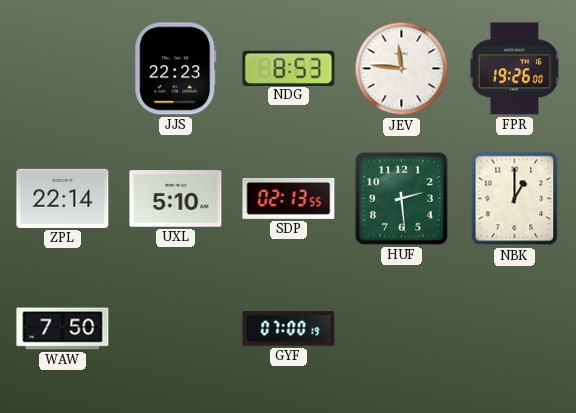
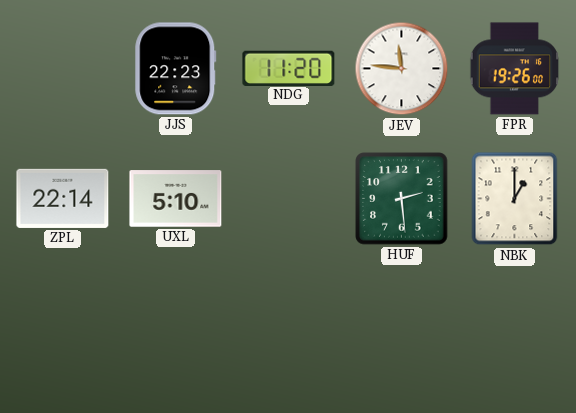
NDG: 8:53 -> 11:20
SDP: 02:13 -> none
WAW: 7:50 -> none
GYF: 07:00 -> none
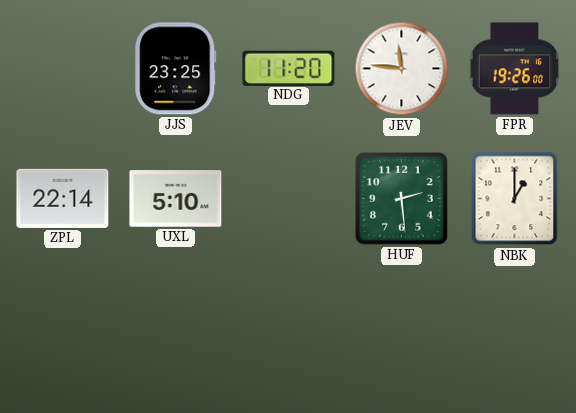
JJS: 22:23 -> 23:25
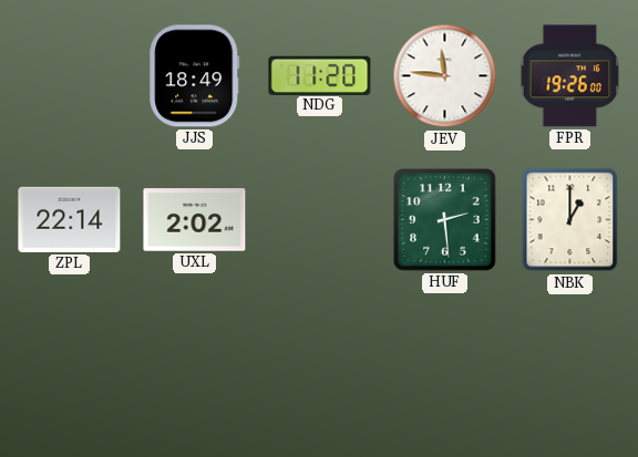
JJS: 23:25 -> 18:49
UXL: 5:10 -> 2:02
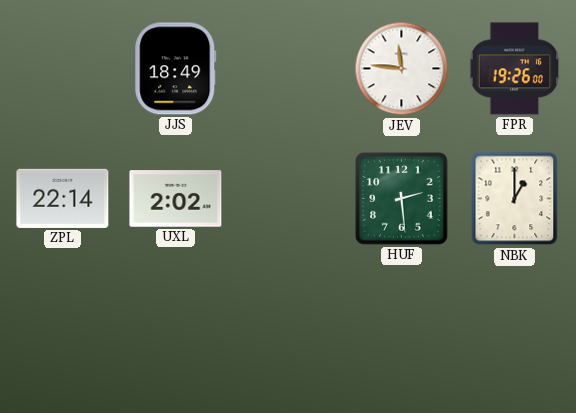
NDG: 11:20 -> none
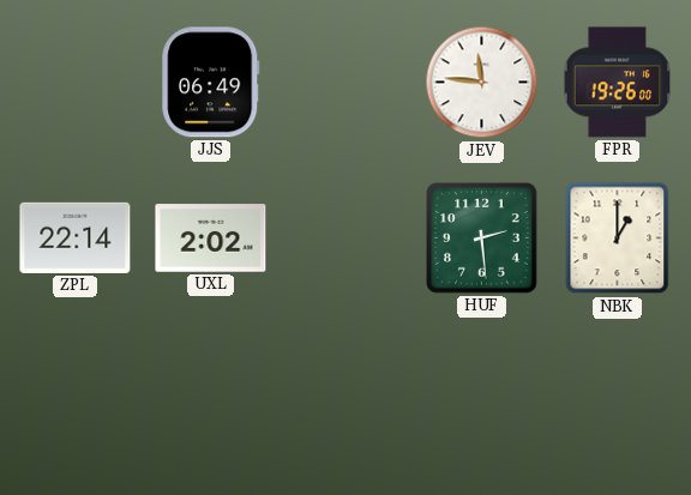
JJS: 18:49 -> 06:49
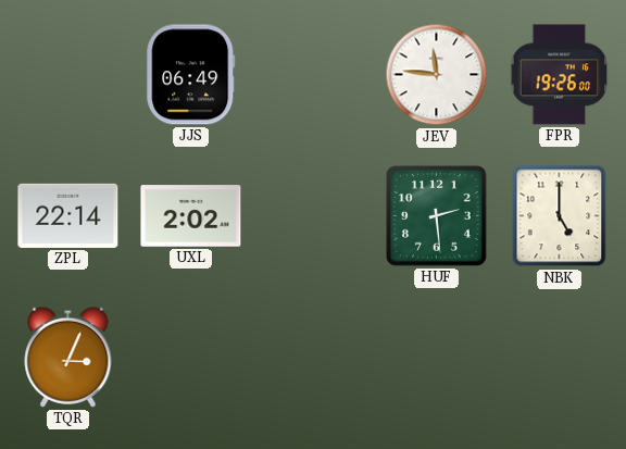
NBK: 1:00 -> 5:00
TQR: none -> 3:04
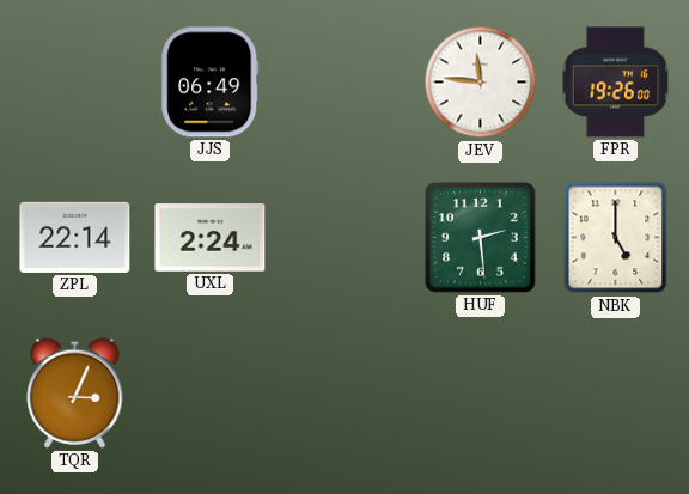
UXL: 2:02 -> 2:24
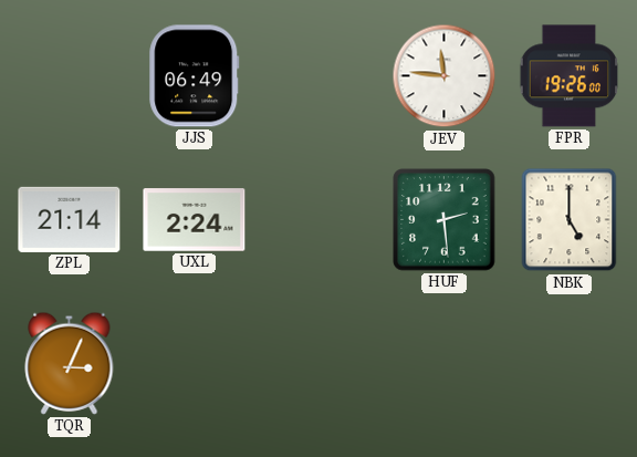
ZPL: 22:14 -> 21:14
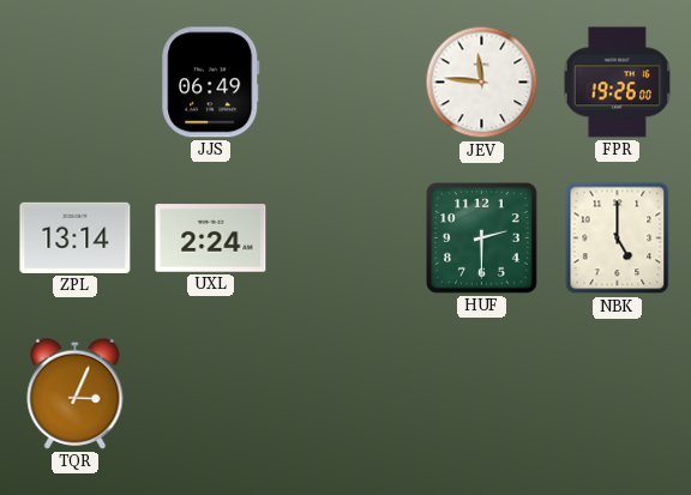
ZPL: 21:14 -> 13:14
HUF: 2:29 -> 2:30
